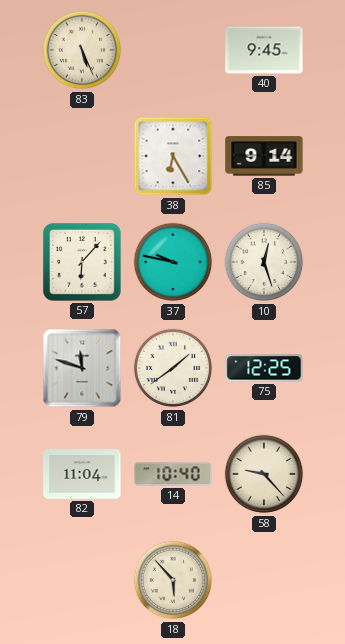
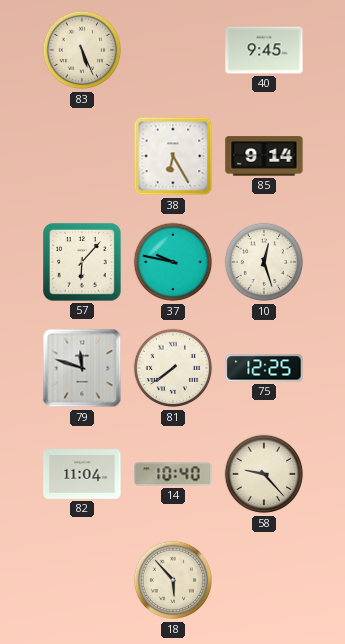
81: 1:39 -> 7:39
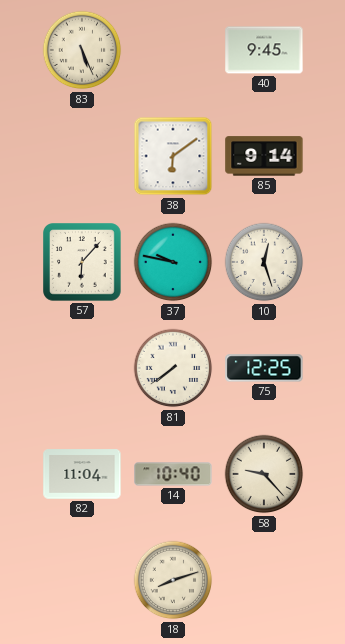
38: 6:25 -> 6:09
79: 11:48 -> none
18: 5:53 -> 8:12
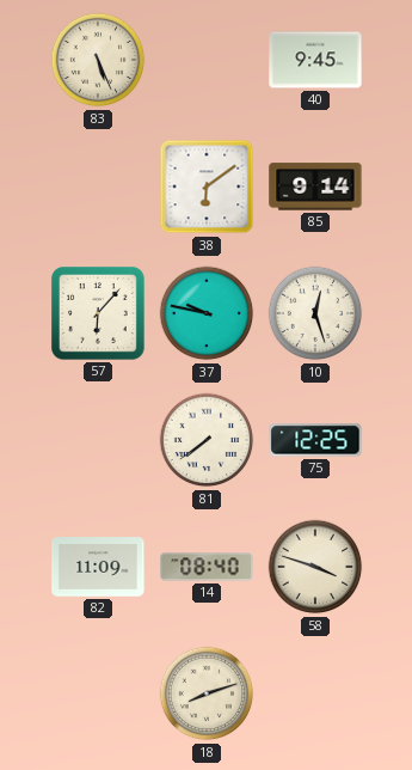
82: 11:04 -> 11:09
14: 10:40 -> 08:40
58: 9:23 -> 3:48
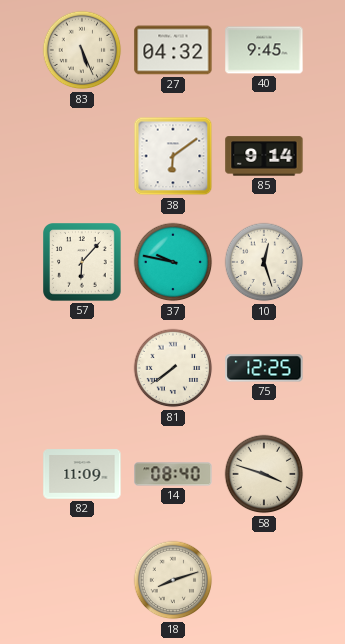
27: none -> 04:32
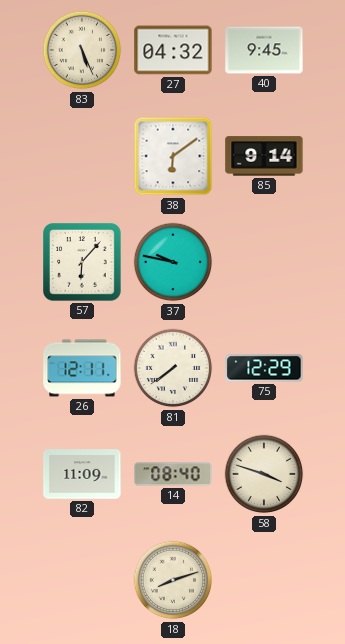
10: 12:27 -> none
26: none -> 12:11
75: 12:25 -> 12:29
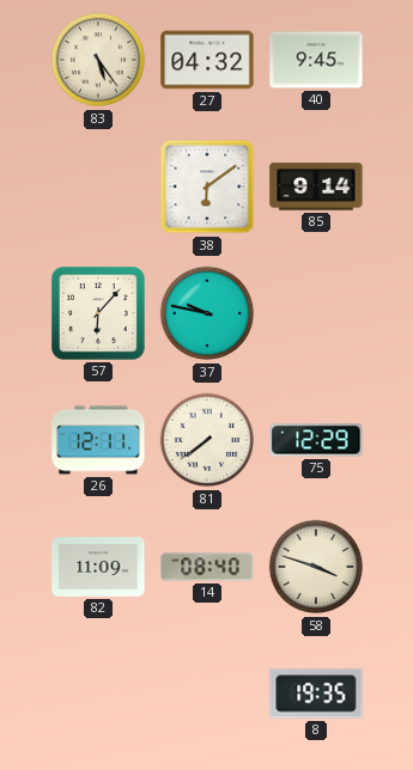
83: 5:26 -> 5:24
18: 8:12 -> none
8: none -> 19:35
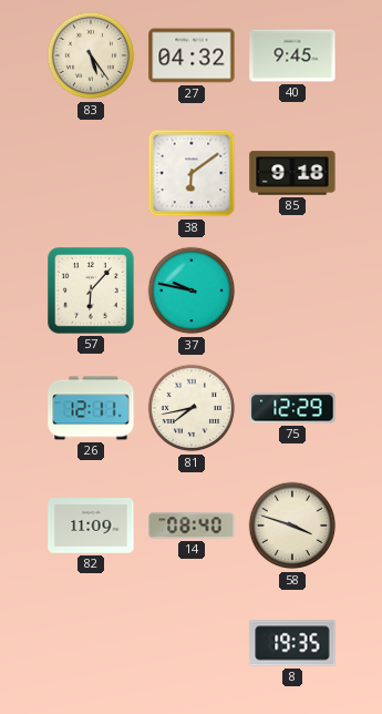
85: 9:14 -> 9:18
81: 7:39 -> 7:43
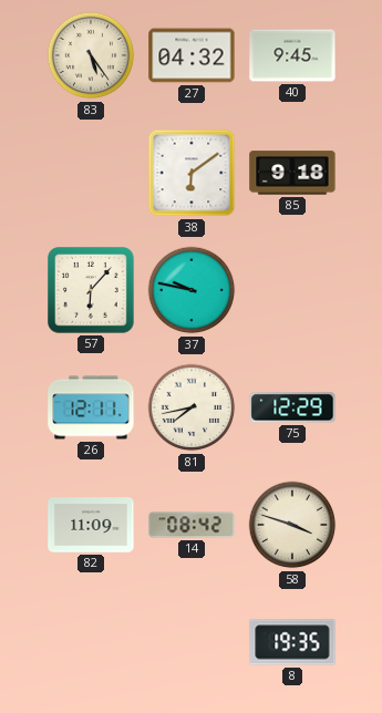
14: 08:40 -> 08:42
